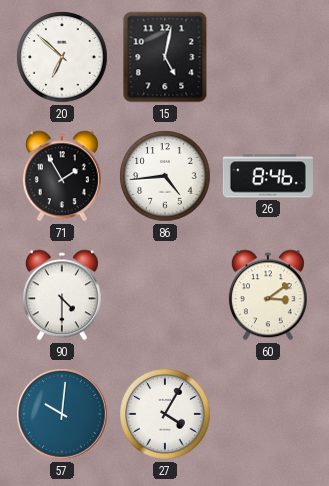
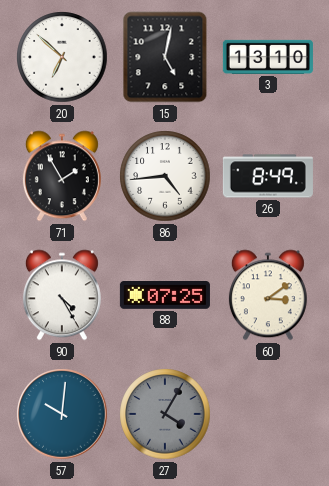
3: none -> 13:10
26: 8:46 -> 8:49
90: 4:30 -> 4:25
88: none -> 07:25
27 dial: white -> grey
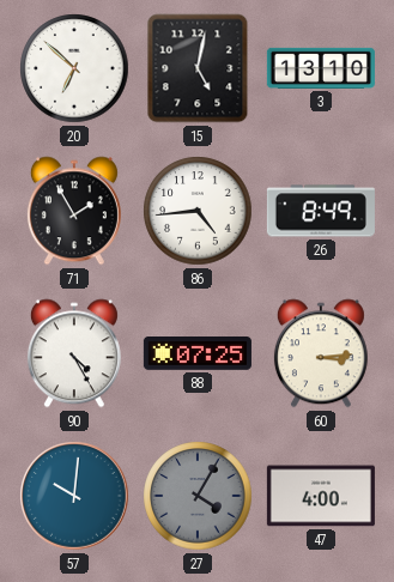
60: 3:09 -> 3:14
47: none -> 4:00
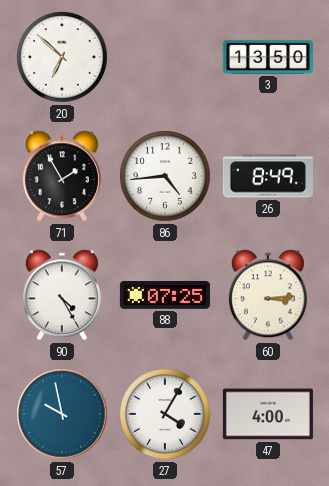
15: 5:02 -> none
3: 13:10 -> 13:50
57: 10:01 -> 9:58
27 dial: grey -> white
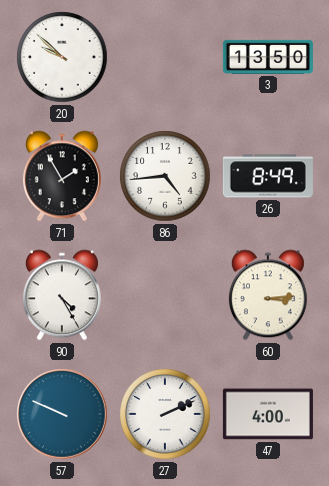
20: 6:52 -> 9:52
88: 07:25 -> none
57: 9:58 -> 9:49
27: 4:05 -> 2:11
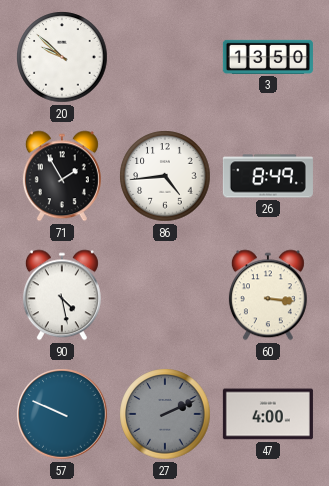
90: 4:25 -> 4:28
60: 3:14 -> 3:16
27 dial: white -> grey
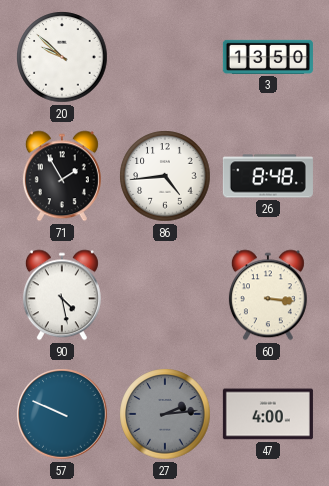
26: 8:49 -> 8:48
27: 2:11 -> 2:14
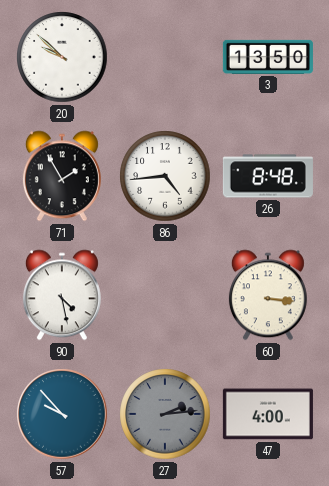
57: 9:49 -> 9:53
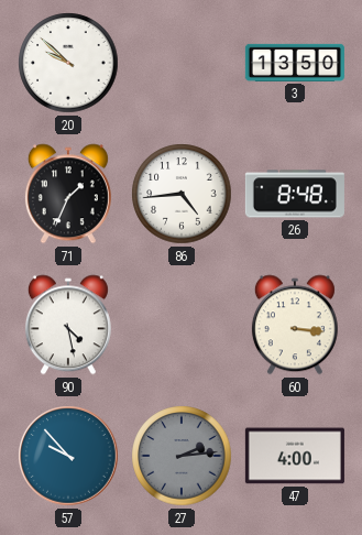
71: 1:55 -> 1:34
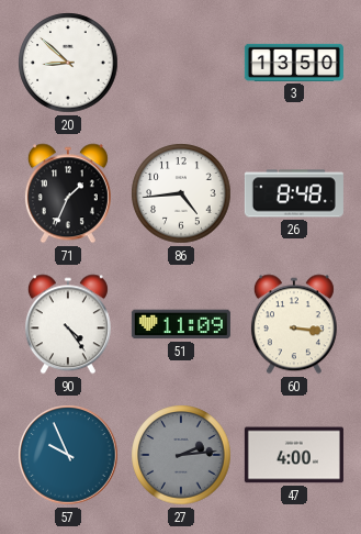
20: 9:52 -> 8:52
90: 4:28 -> 4:24
51: none -> 11:09
57: 9:53 -> 9:56
